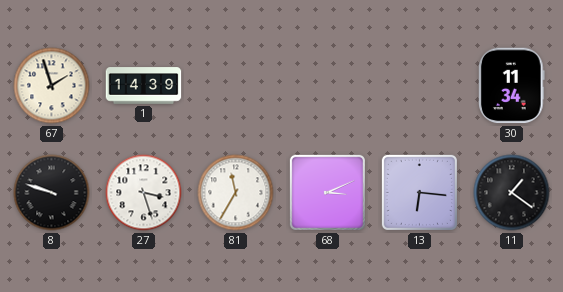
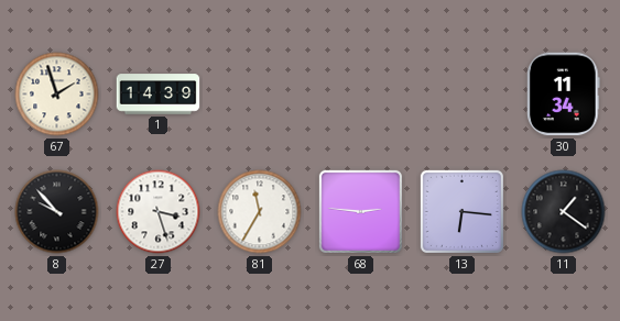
8: 9:48 -> 9:53
68: 3:11 -> 2:46
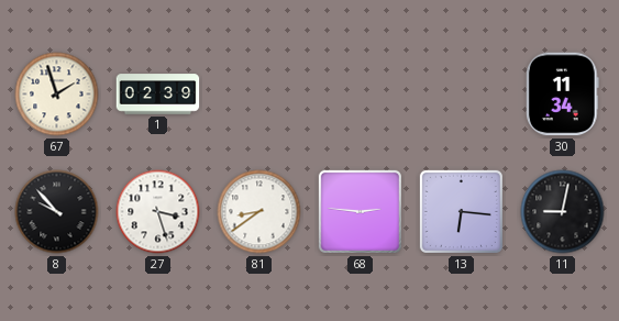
1: 14:39 -> 02:39
81: 11:35 -> 8:39
11: 1:21 -> 9:02
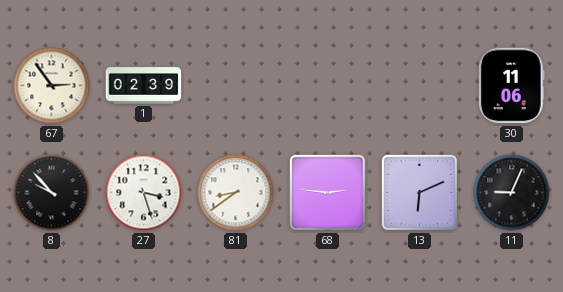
67: 1:57 -> 2:54
30: 11:34 -> 11:06
13: 6:16 -> 6:11
11: 9:02 -> 9:04
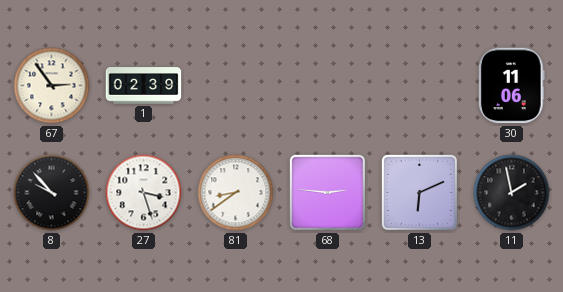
11: 9:04 -> 1:58
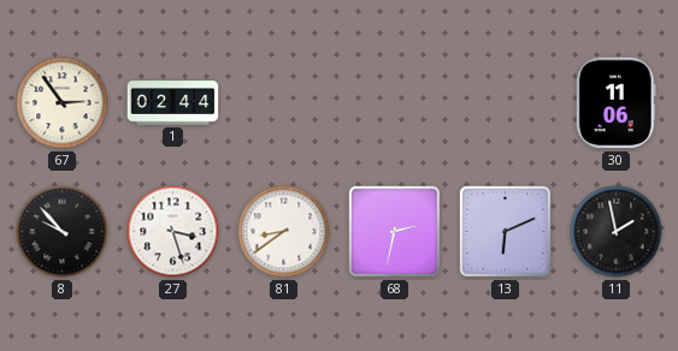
1: 02:39 -> 02:44
68: 2:46 -> 2:32
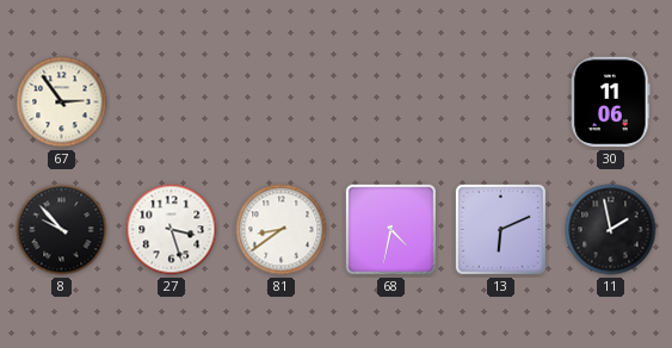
1: 02:44 -> none
68: 2:32 -> 4:32
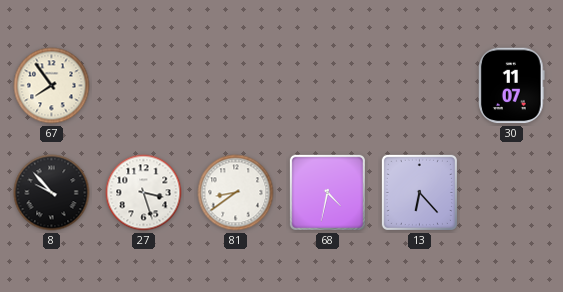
67: 2:54 -> 7:54
30: 11:06 -> 11:07
13: 6:11 -> 6:23
11: 1:58 -> none
